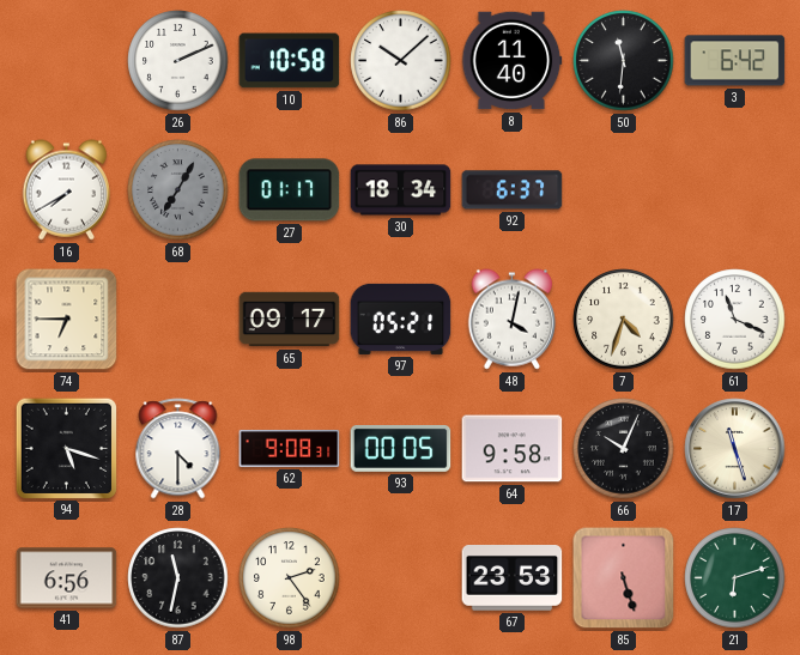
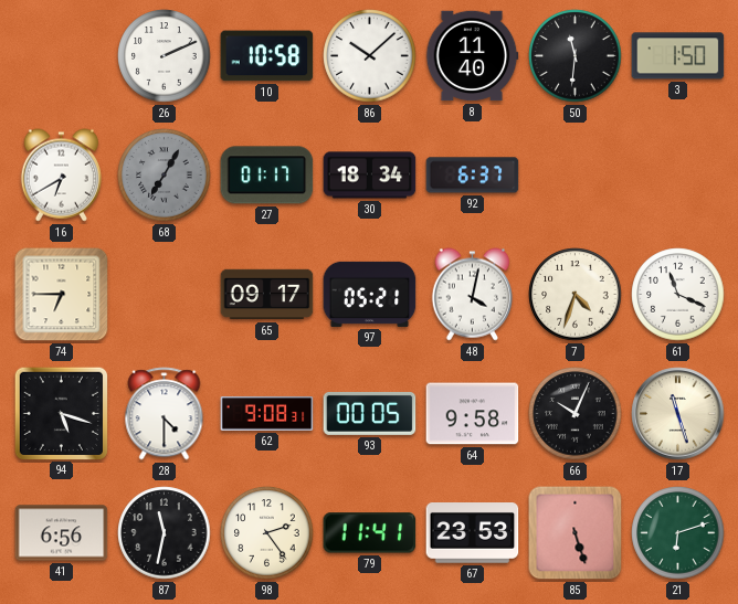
3: 6:42 -> 1:50
16: 7:40 -> 6:40
79: none -> 11:41
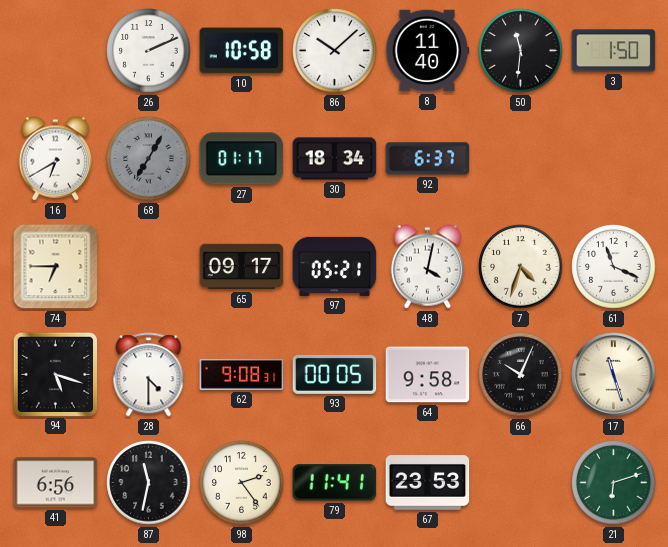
85: 5:27 -> none
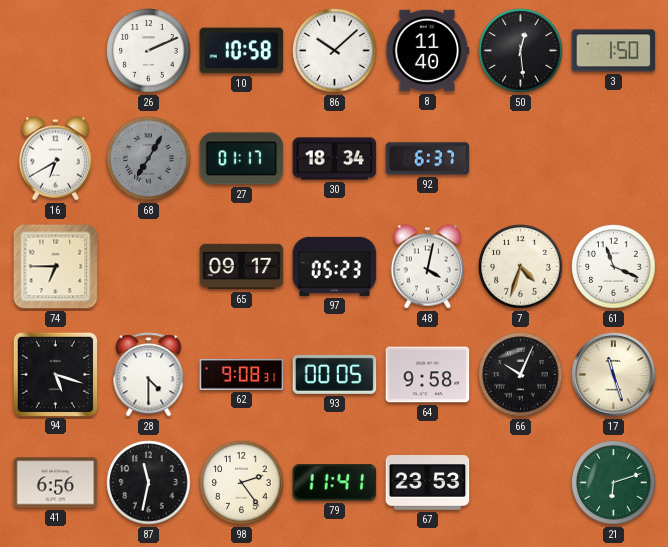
50: 11:31 -> 12:29
97: 05:21 -> 05:23
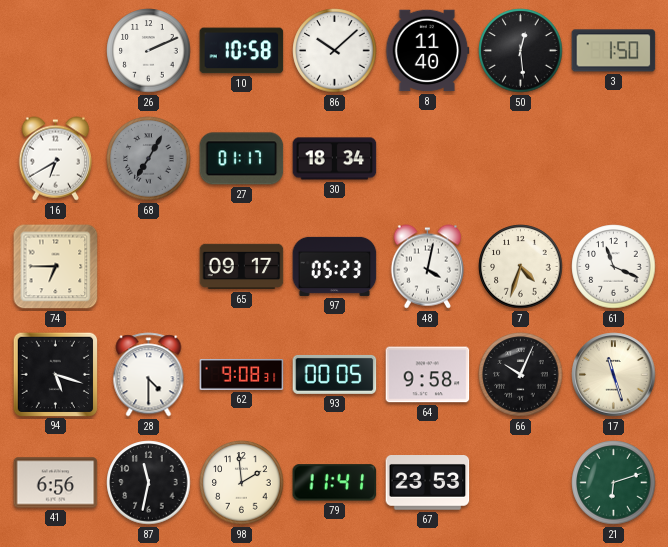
92: 6:37 -> none
98: 2:24 -> 1:59
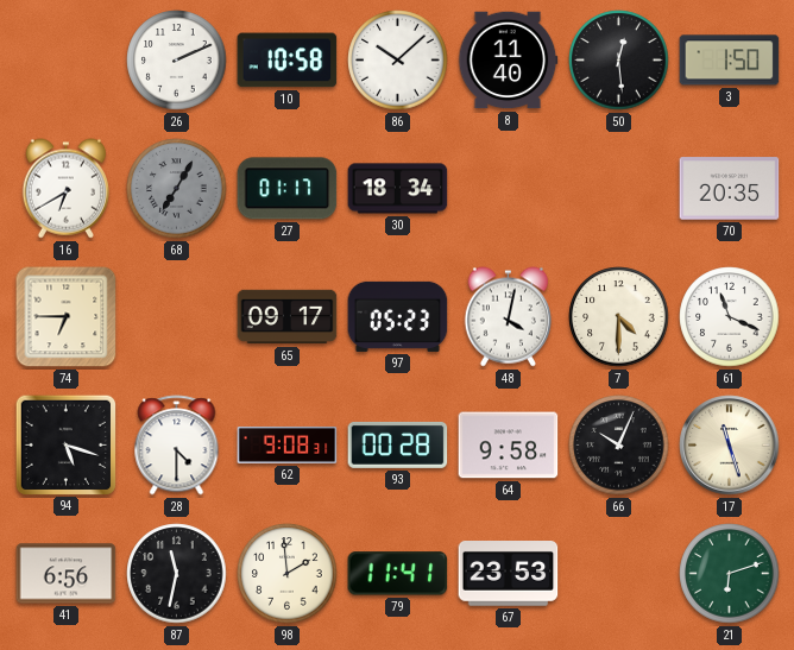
70: none -> 20:35
7: 4:33 -> 4:30
93: 00:05 -> 00:28
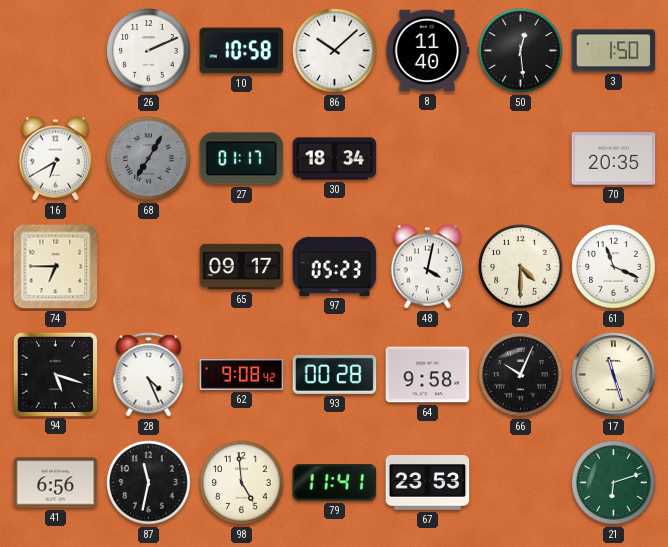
28: 4:30 -> 4:26
62: 9:08:31 -> 9:08:42
98: 1:59 -> 4:59
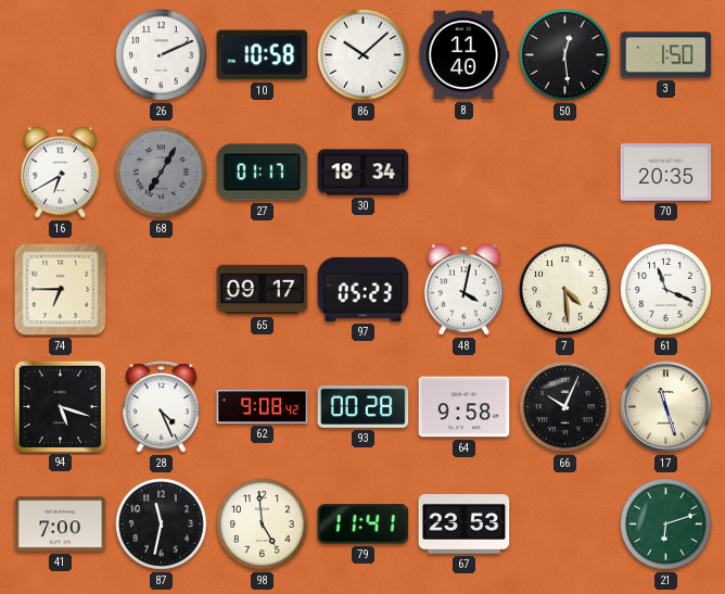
7: 4:30 -> 4:29
41: 6:56 -> 7:00
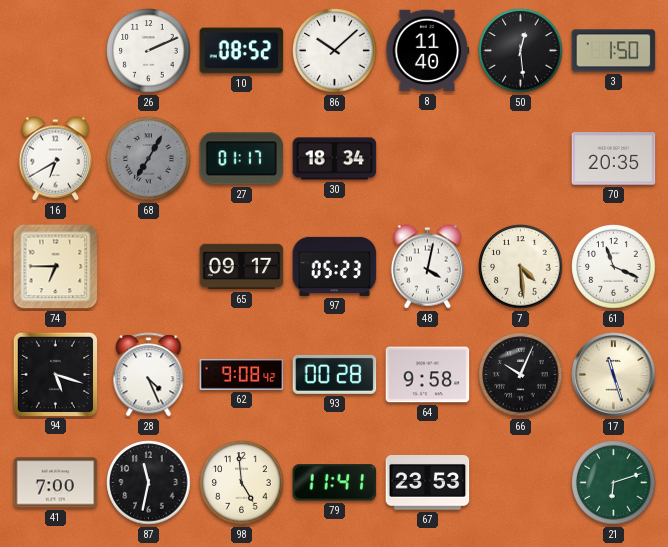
10: 10:58 -> 08:52
